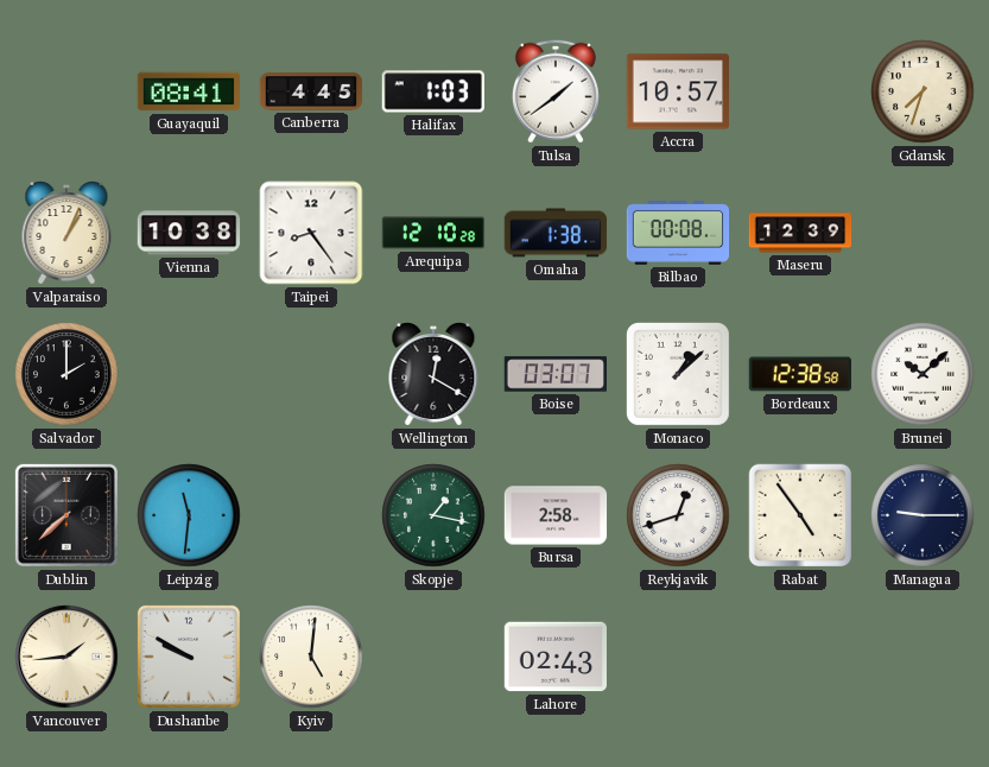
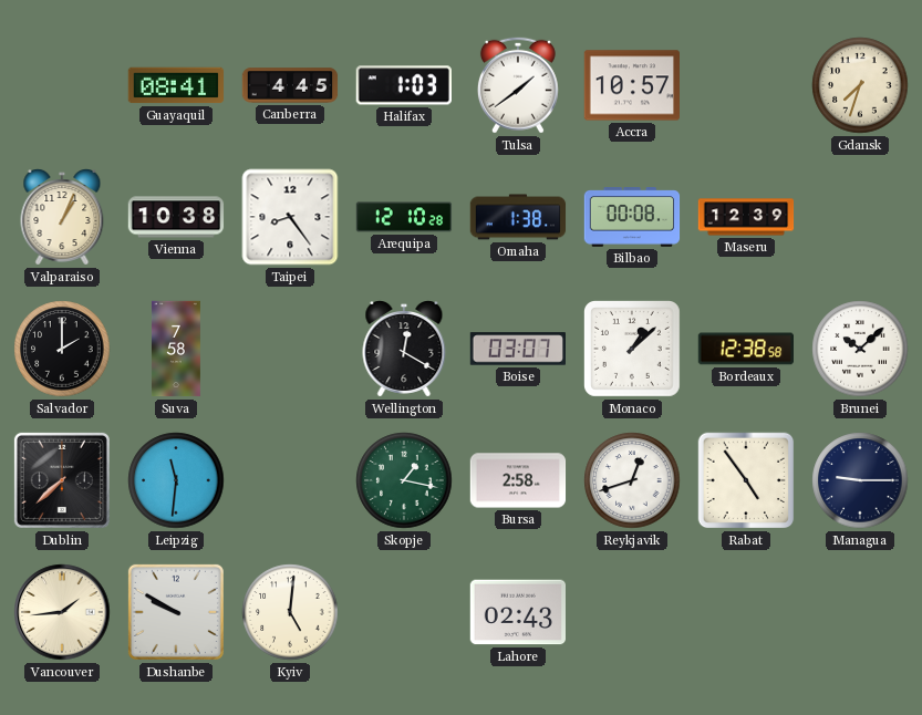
Suva: none -> 7:58
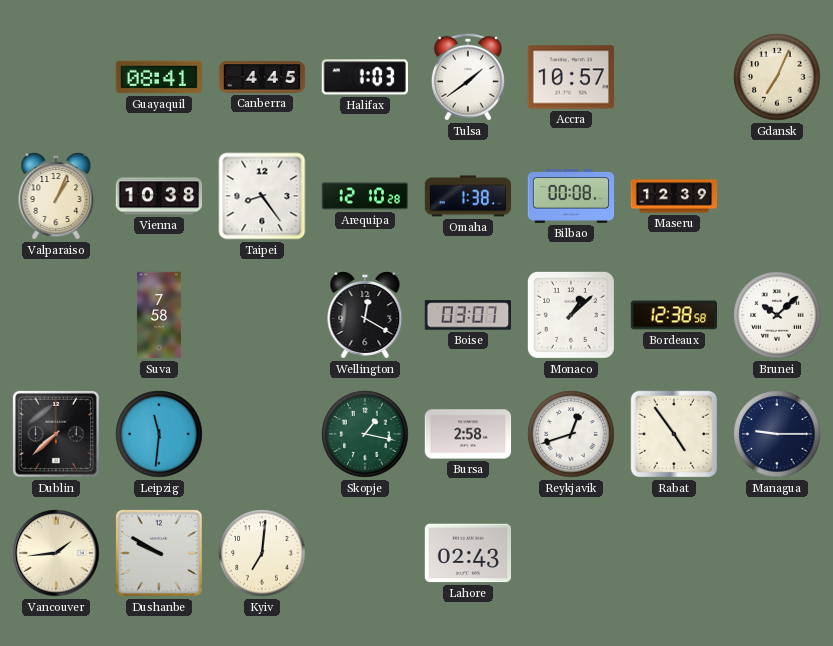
Gdansk: 7:33 -> 7:04
Salvador: 2:00 -> none
Kyiv: 5:01 -> 7:01
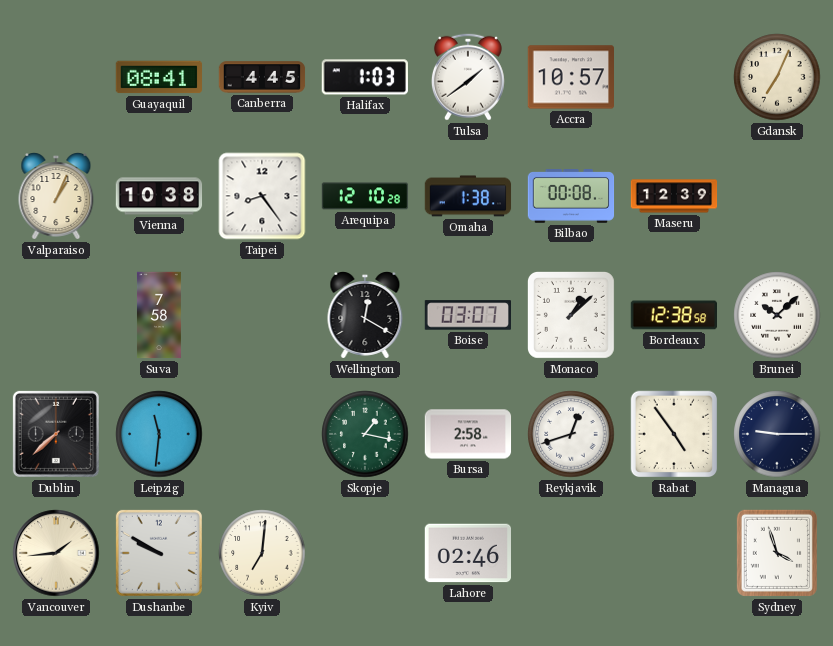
Lahore: 02:43 -> 02:46
Sydney: none -> 3:57
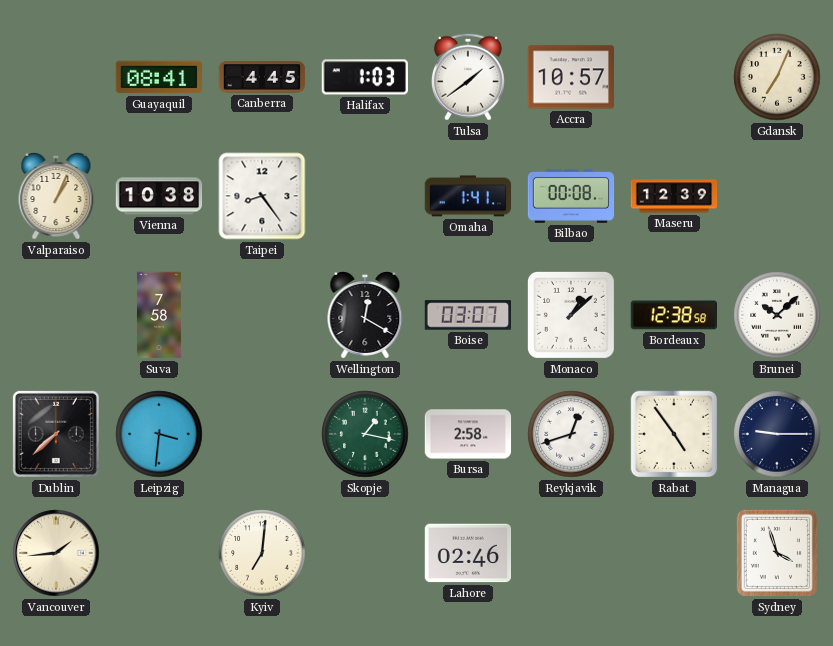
Arequipa: 12:10 -> none
Omaha: 1:38 -> 1:41
Leipzig: 11:31 -> 3:31
Dushanbe: 9:50 -> none
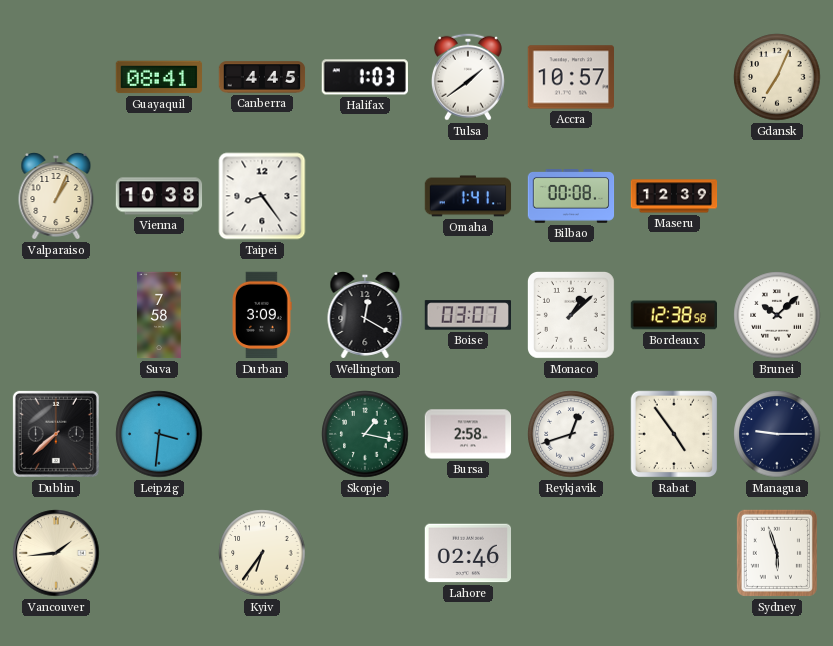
Durban: none -> 3:09
Kyiv: 7:01 -> 6:36
Sydney: 3:57 -> 5:57
